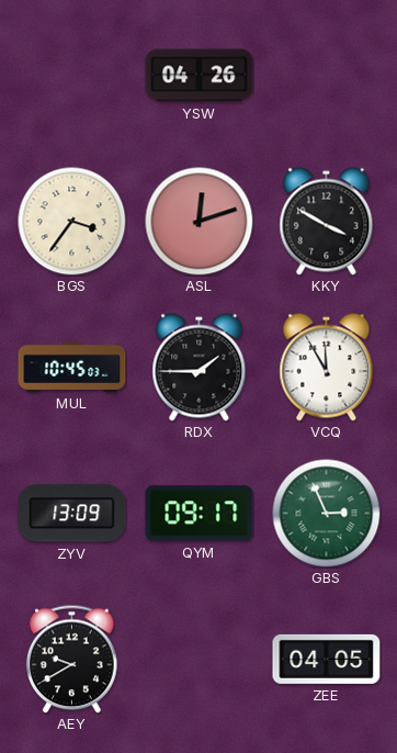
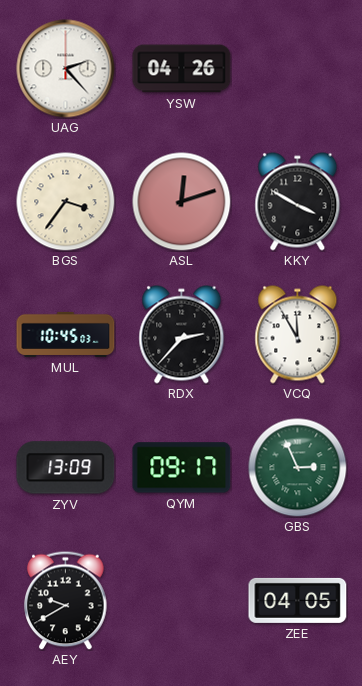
UAG: none -> 2:23
RDX: 1:45 -> 2:37
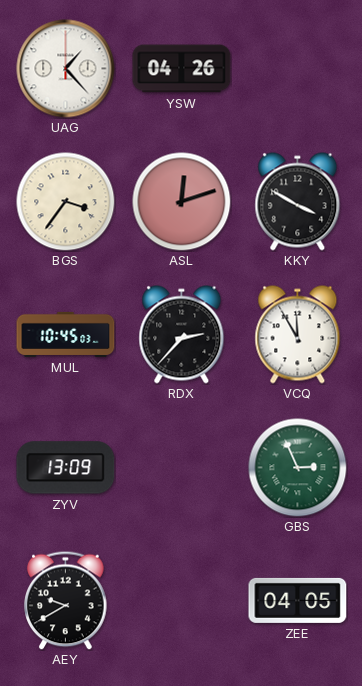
UAG: 2:23 -> 1:23
QYM: 09:17 -> none
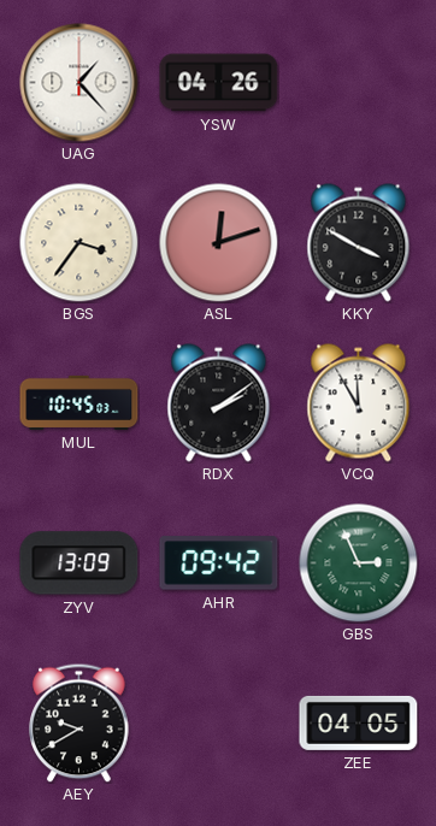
RDX: 2:37 -> 2:09
AHR: none -> 09:42
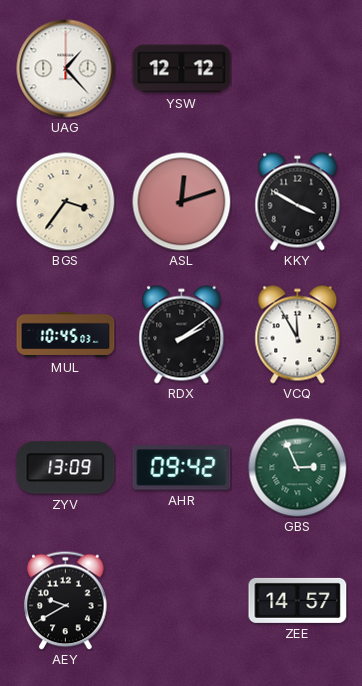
YSW: 04:26 -> 12:12
ZEE: 04:05 -> 14:57
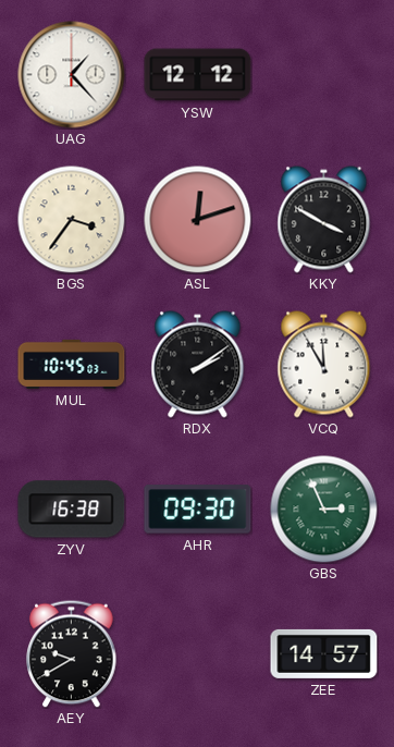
ZYV: 13:09 -> 16:38
AHR: 09:42 -> 09:30
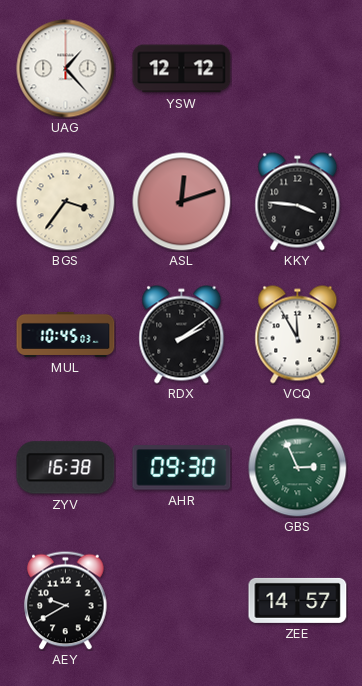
KKY: 3:50 -> 3:46
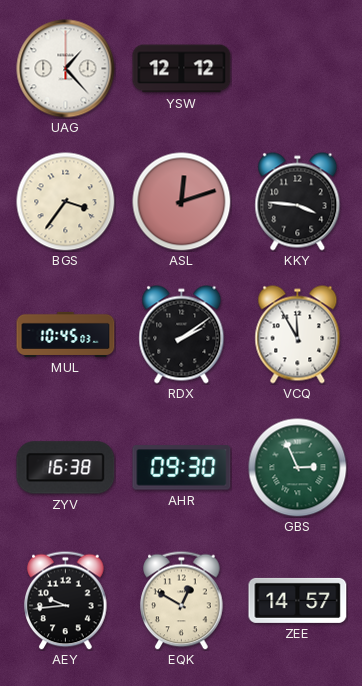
AEY: 9:40 -> 9:44
EQK: none -> 12:50
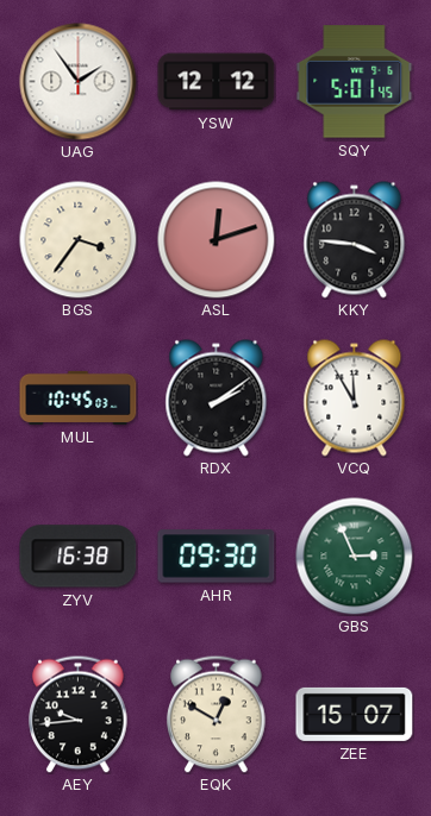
UAG: 1:23 -> 1:54
SQY: none -> 5:01
ZEE: 14:57 -> 15:07
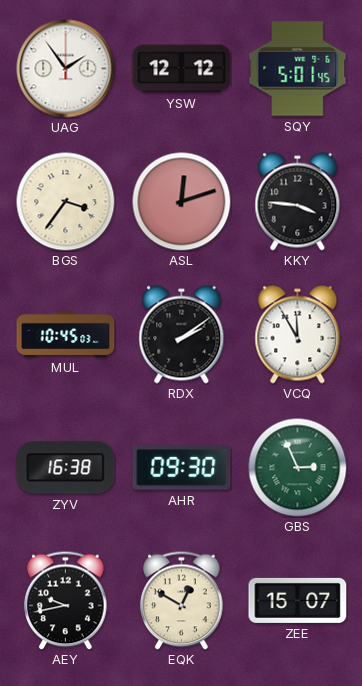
AEY: 9:44 -> 9:43
